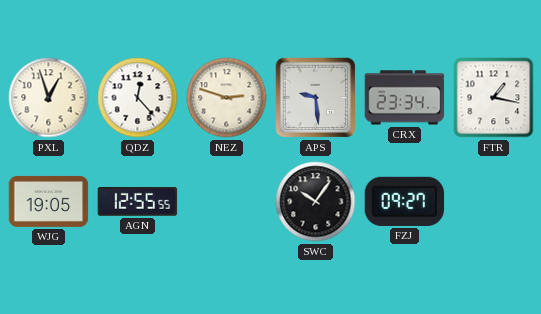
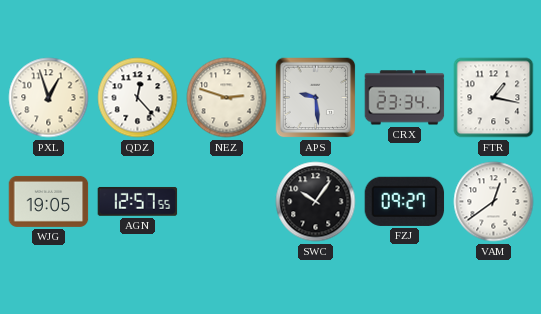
AGN: 12:55 -> 12:57
VAM: none -> 12:39
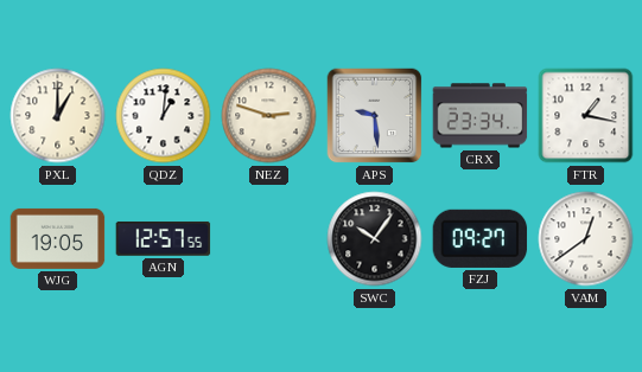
PXL: 12:57 -> 1:00
QDZ: 12:23 -> 1:01
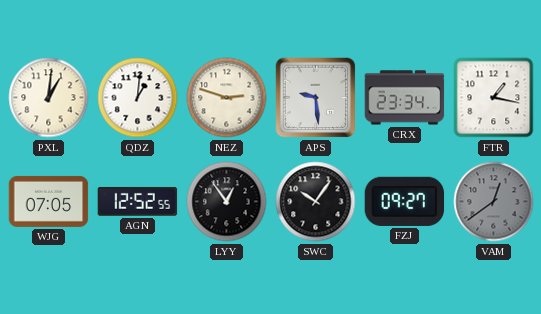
PXL: 1:00 -> 1:01
WJG: 19:05 -> 07:05
AGN: 12:57 -> 12:52
LYY: none -> 12:54
VAM dial: white -> grey
